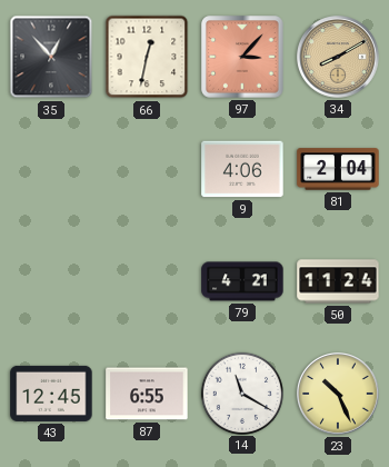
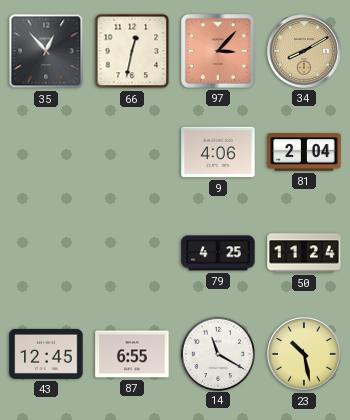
79: 4:21 -> 4:25
23: 10:26 -> 10:28
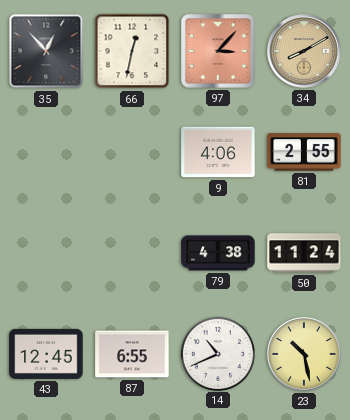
81: 2:04 -> 2:55
79: 4:25 -> 4:38
14: 11:20 -> 10:41
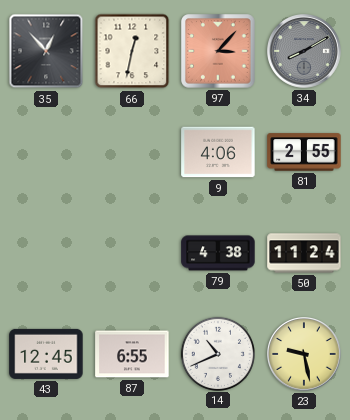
34 dial: champagne -> grey
23: 10:28 -> 9:28
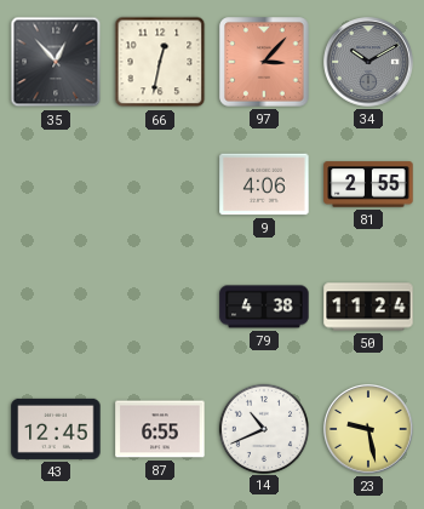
34: 8:10 -> 10:10
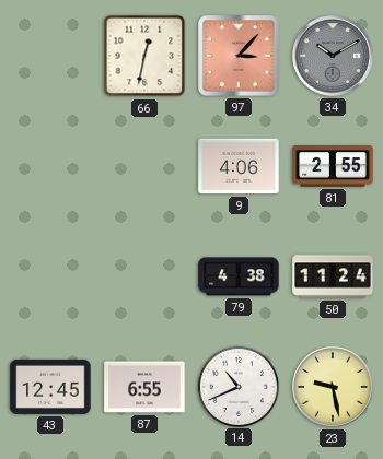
35: 12:53 -> none
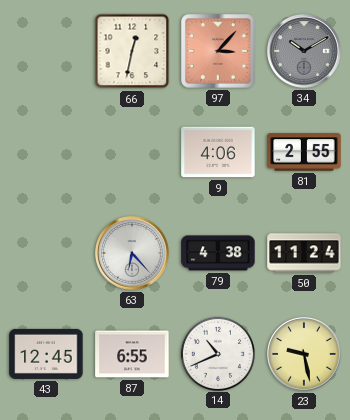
63: none -> 6:23
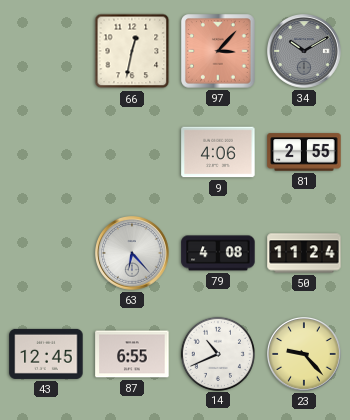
79: 4:38 -> 4:08
23: 9:28 -> 9:23
